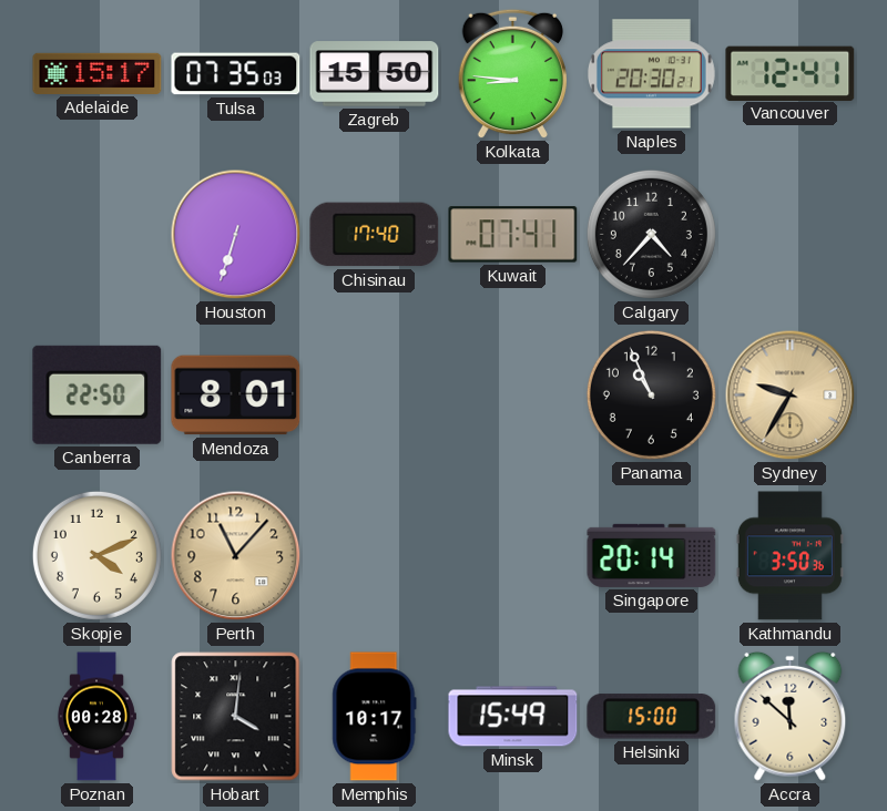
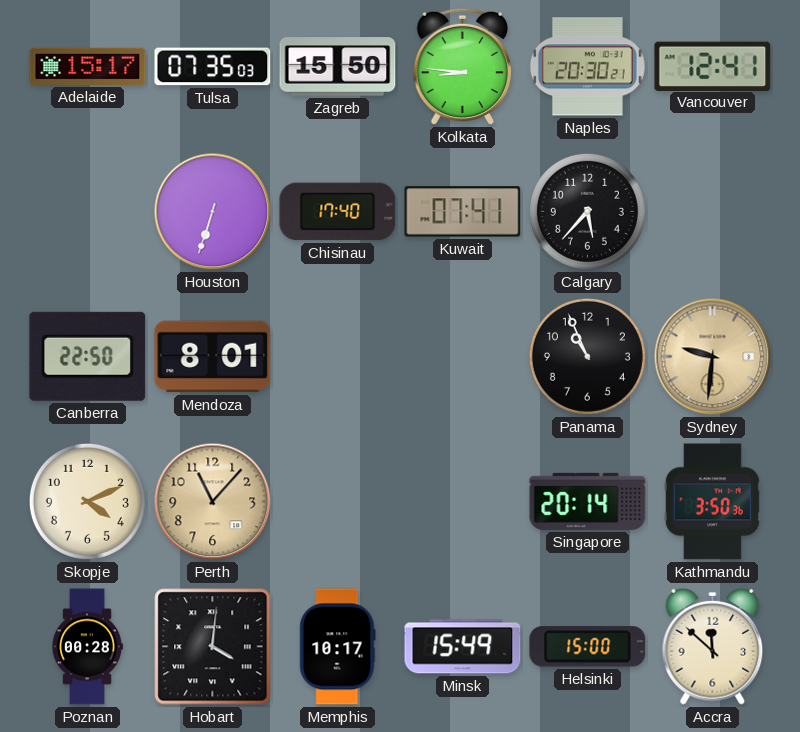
Calgary: 4:37 -> 5:37
Sydney: 9:35 -> 9:31
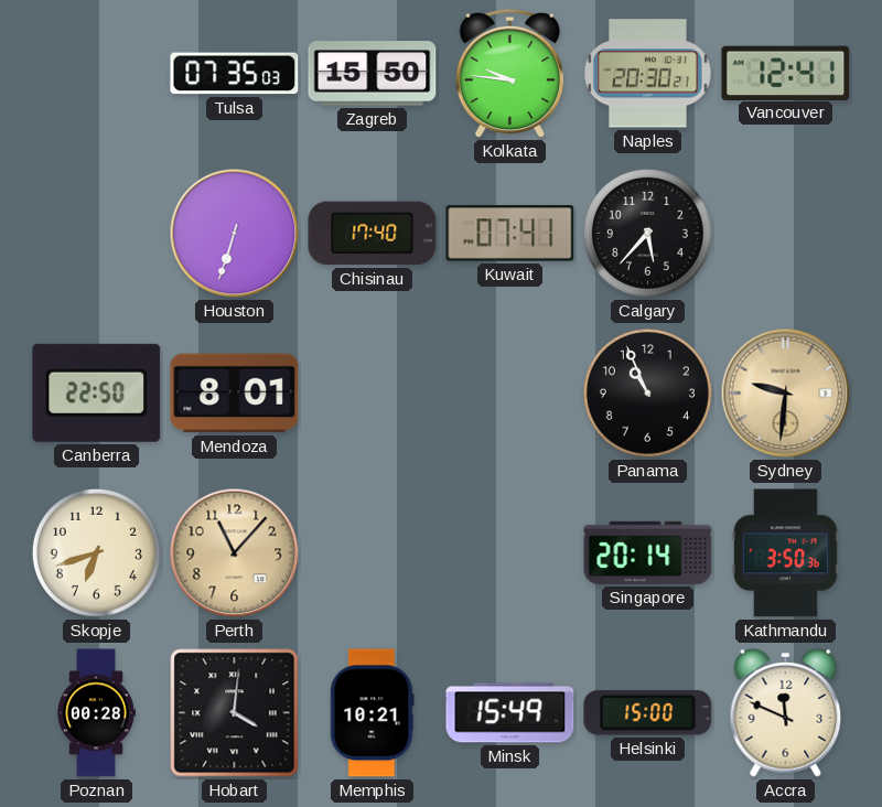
Adelaide: 15:17 -> none
Kolkata: 8:46 -> 9:46
Skopje: 4:11 -> 6:42
Memphis: 10:17 -> 10:21
Accra: 11:52 -> 11:49
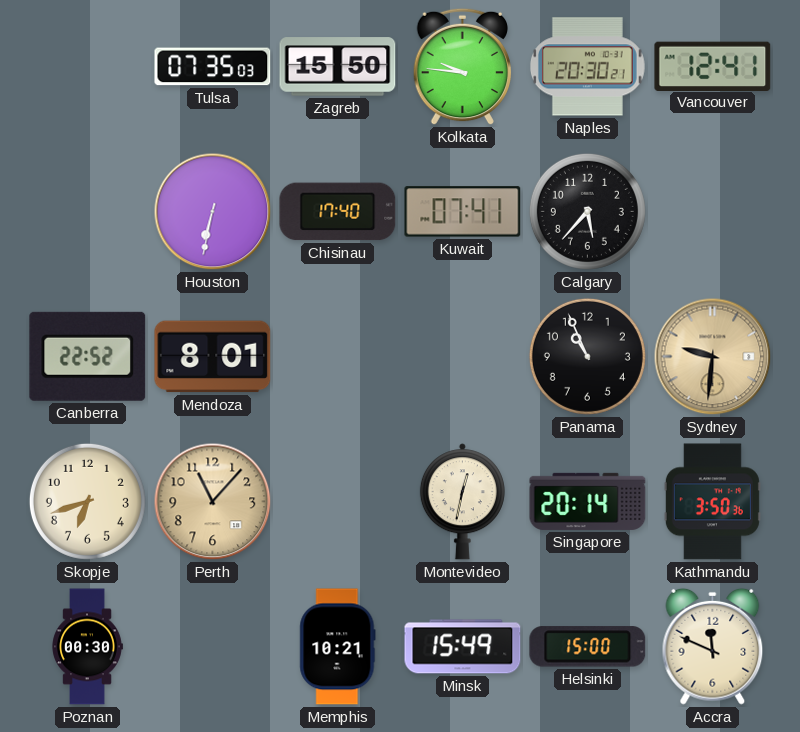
Houston: 6:33 -> 6:32
Canberra: 22:50 -> 22:52
Montevideo: none -> 12:32
Poznan: 00:28 -> 00:30
Hobart: 4:01 -> none
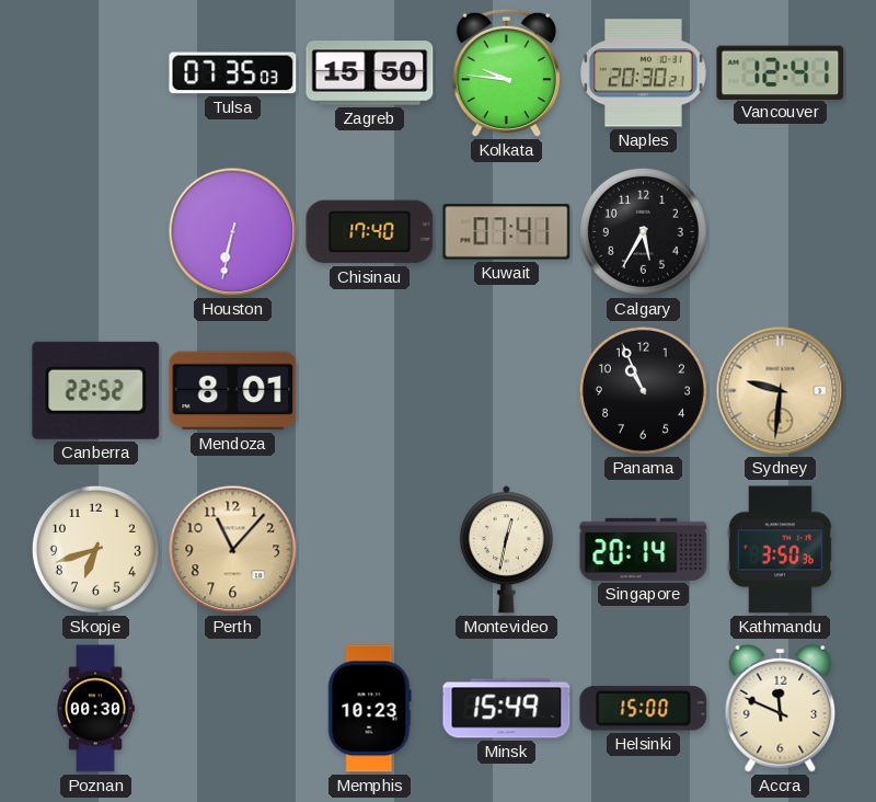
Calgary: 5:37 -> 5:35
Memphis: 10:21 -> 10:23
